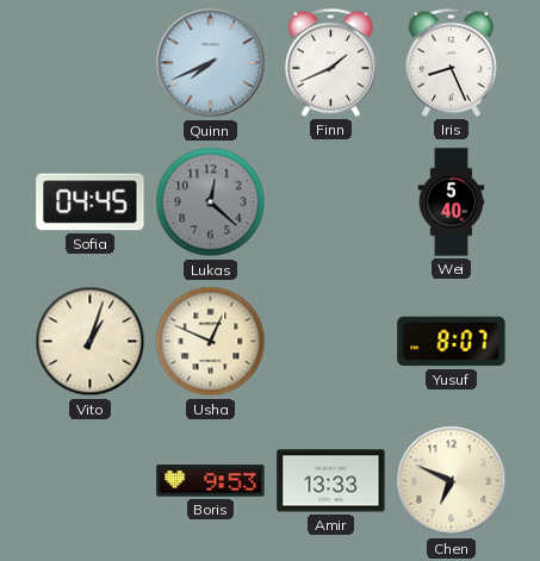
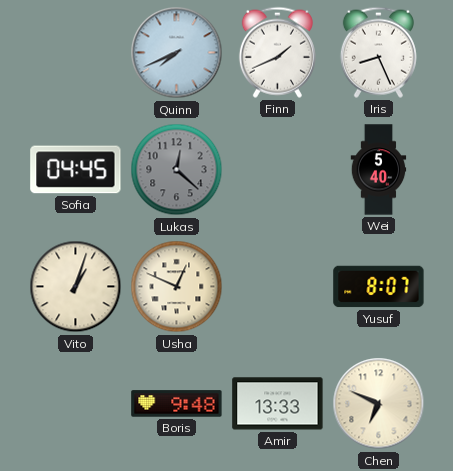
Boris: 9:53 -> 9:48
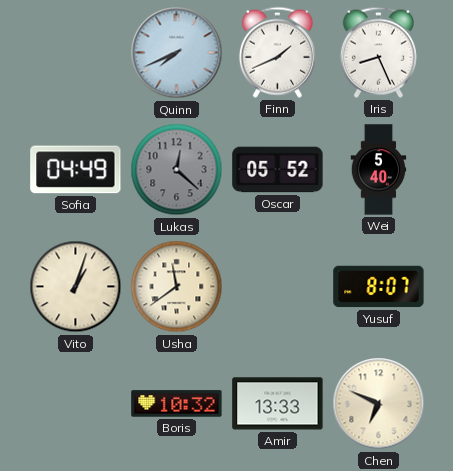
Sofia: 04:45 -> 04:49
Oscar: none -> 05:52
Usha: 12:49 -> 11:39
Boris: 9:48 -> 10:32
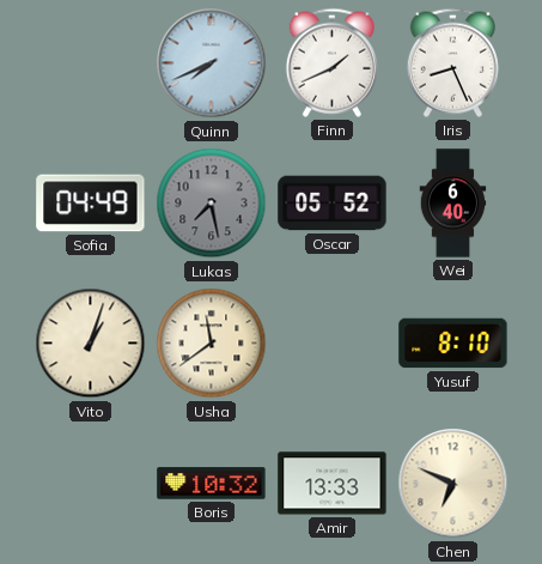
Lukas: 12:22 -> 7:28
Wei: 5:40 -> 6:40
Yusuf: 8:07 -> 8:10
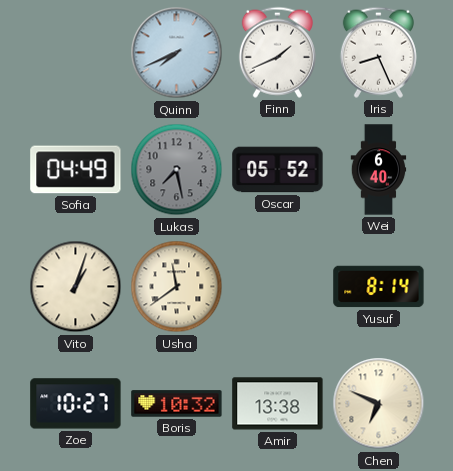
Yusuf: 8:10 -> 8:14
Zoe: none -> 10:27
Amir: 13:33 -> 13:38
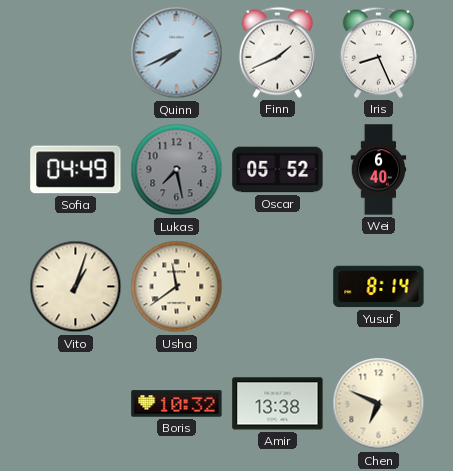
Zoe: 10:27 -> none
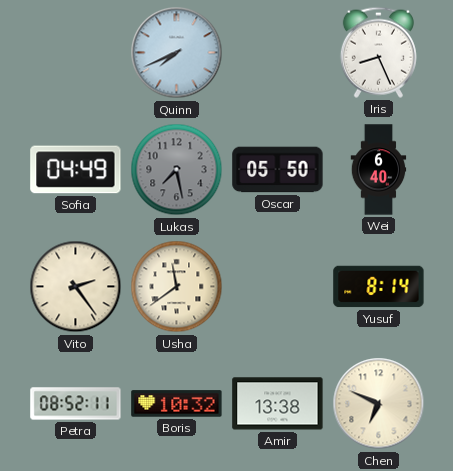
Finn: 1:41 -> none
Oscar: 05:52 -> 05:50
Vito: 1:03 -> 2:24
Petra: none -> 08:52
